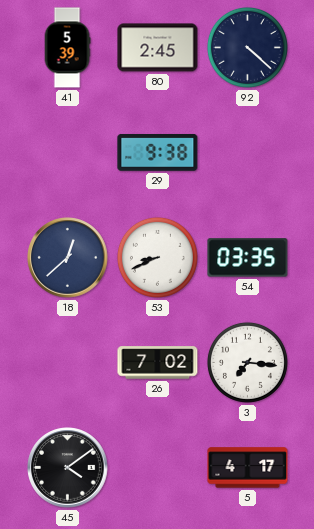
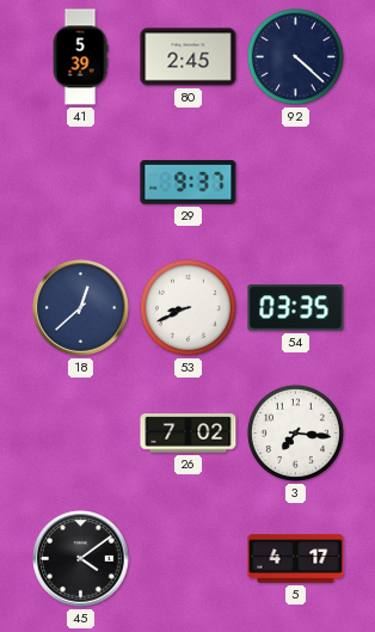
29: 9:38 -> 9:37
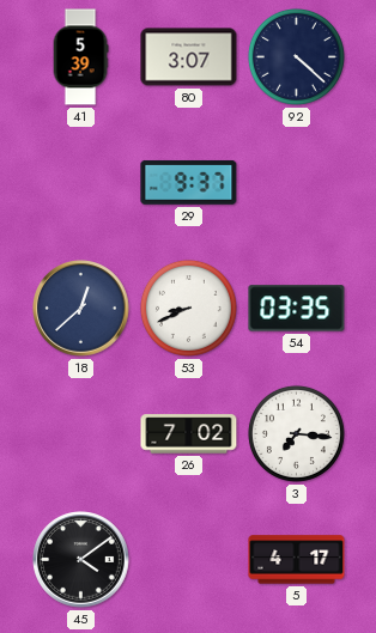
80: 2:45 -> 3:07
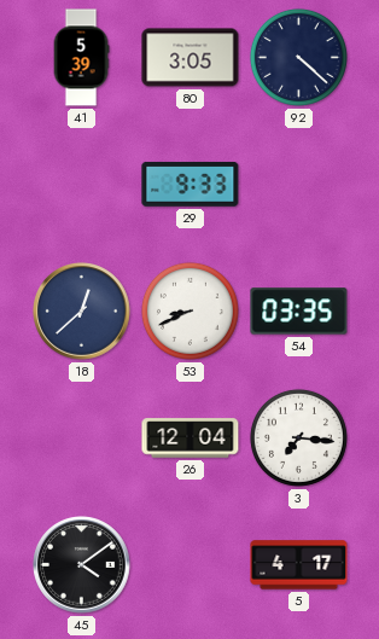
80: 3:07 -> 3:05
29: 9:37 -> 9:33
26: 7:02 -> 12:04
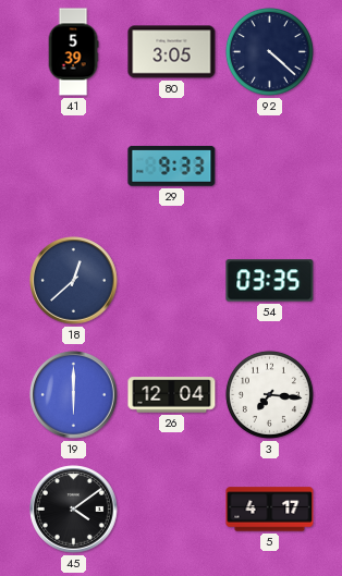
53: 8:41 -> none
19: none -> 6:00
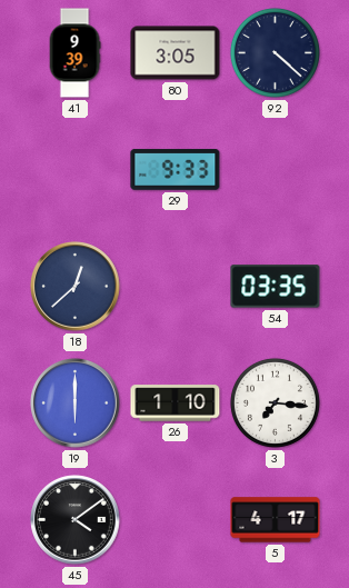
41: 5:39 -> 9:39
26: 12:04 -> 1:10
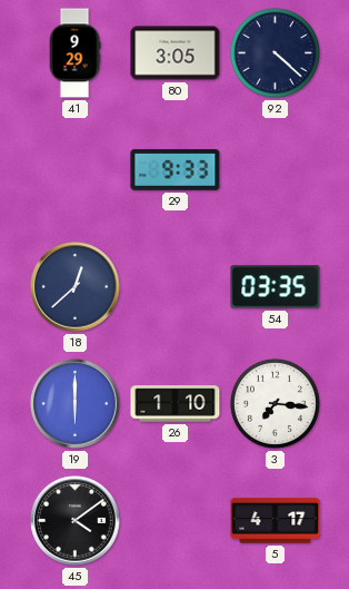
41: 9:39 -> 9:29
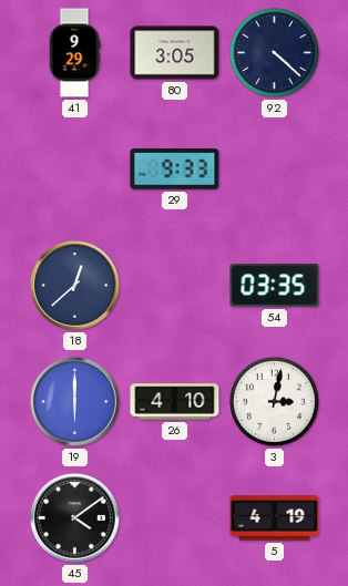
26: 1:10 -> 4:10
3: 7:16 -> 3:02
5: 4:17 -> 4:19
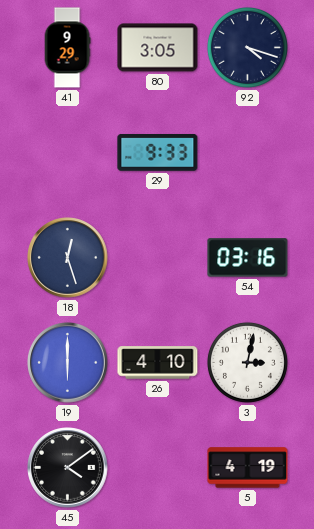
92: 4:22 -> 4:18
18: 12:38 -> 12:27
54: 03:35 -> 03:16
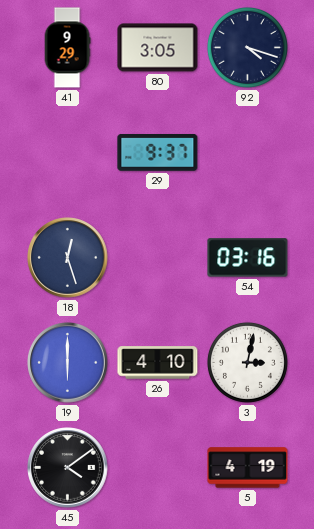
29: 9:33 -> 9:37
